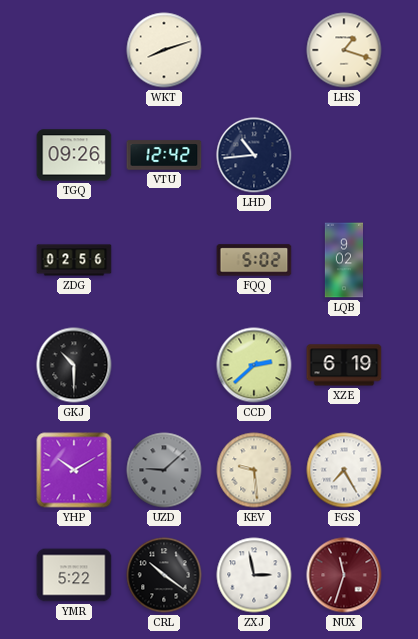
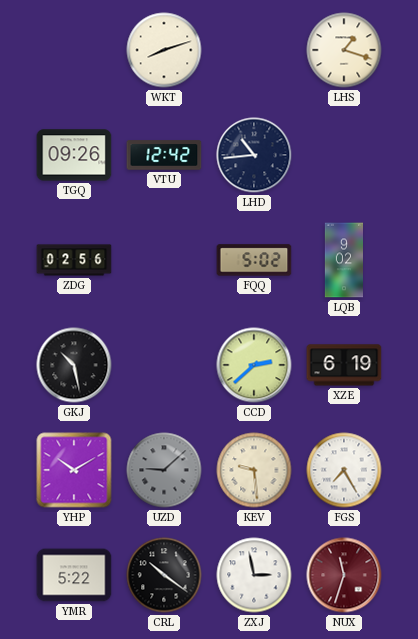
GKJ: 10:30 -> 10:28
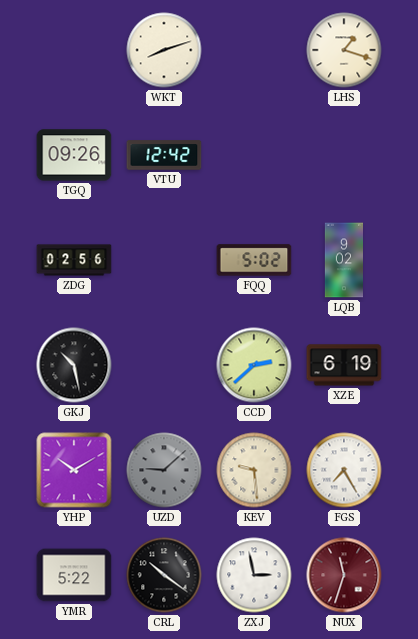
LHD: 10:44 -> none
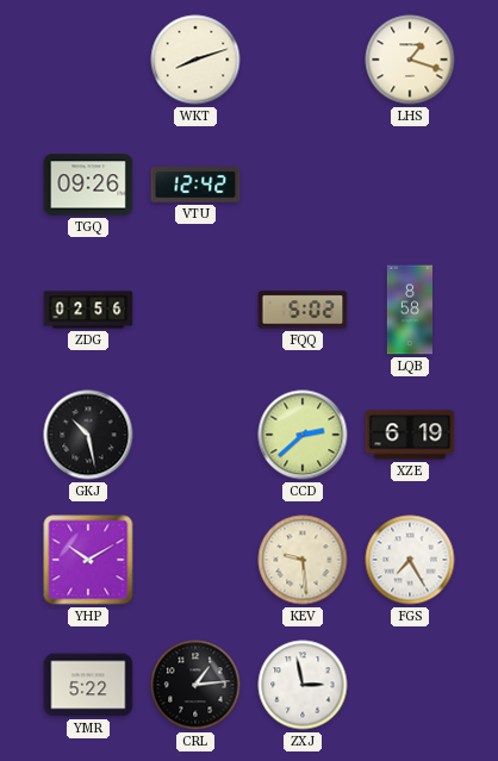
LQB: 9:02 -> 8:58
UZD: 9:08 -> none
CRL: 10:21 -> 1:14
NUX: 11:33 -> none
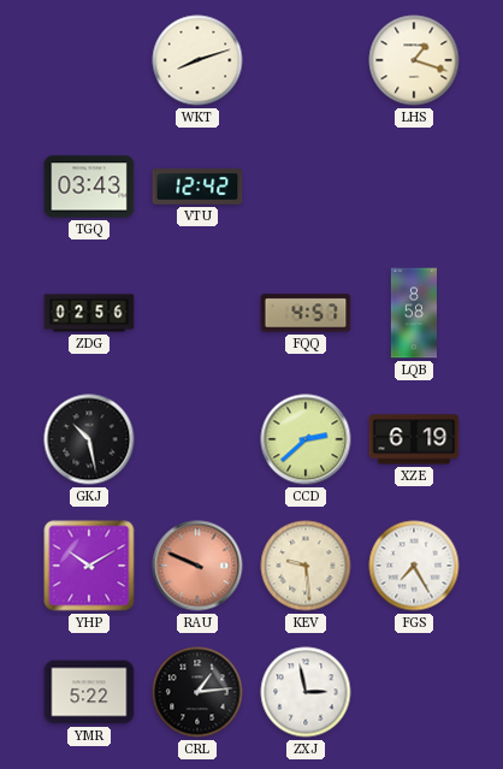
TGQ: 09:26 -> 03:43
FQQ: 5:02 -> 4:57
RAU: none -> 9:49
